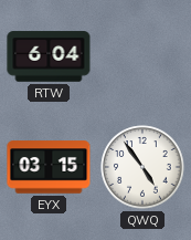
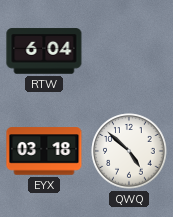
EYX: 03:15 -> 03:18
QWQ: 4:54 -> 4:52
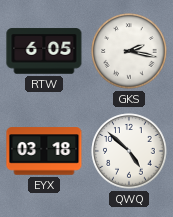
RTW: 6:04 -> 6:05
GKS: none -> 2:17
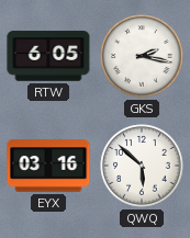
EYX: 03:18 -> 03:16
QWQ: 4:52 -> 5:52
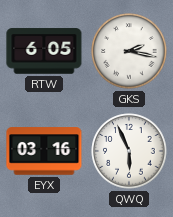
QWQ: 5:52 -> 5:56
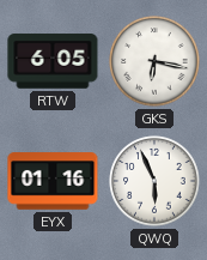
GKS: 2:17 -> 6:17
EYX: 03:16 -> 01:16
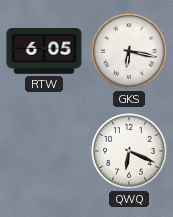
EYX: 01:16 -> none
QWQ: 5:56 -> 6:19
